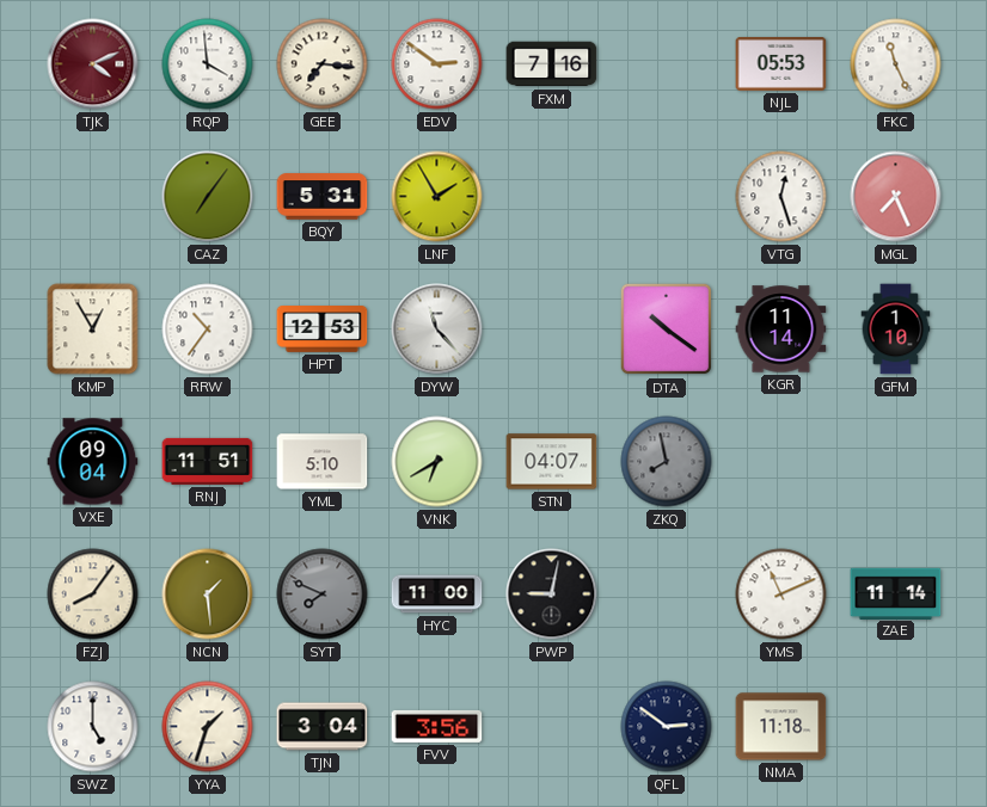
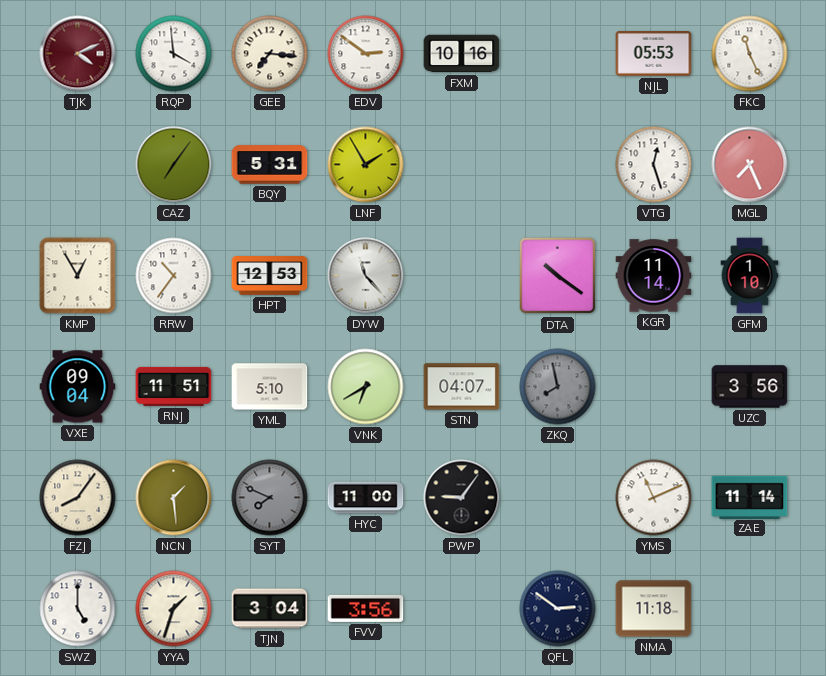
FXM: 7:16 -> 10:16
UZC: none -> 3:56
PWP: 9:02 -> 9:06
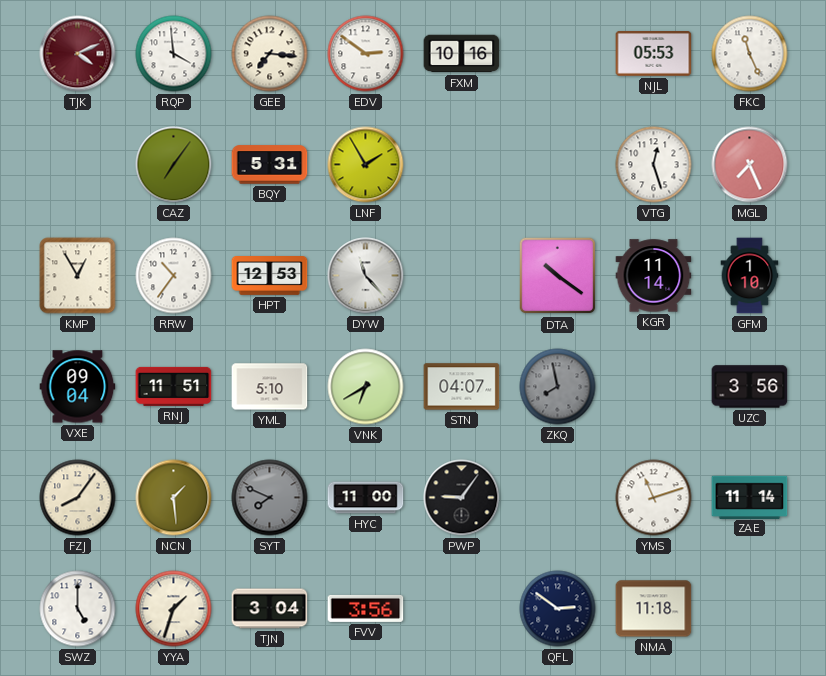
YMS: 11:11 -> 11:12
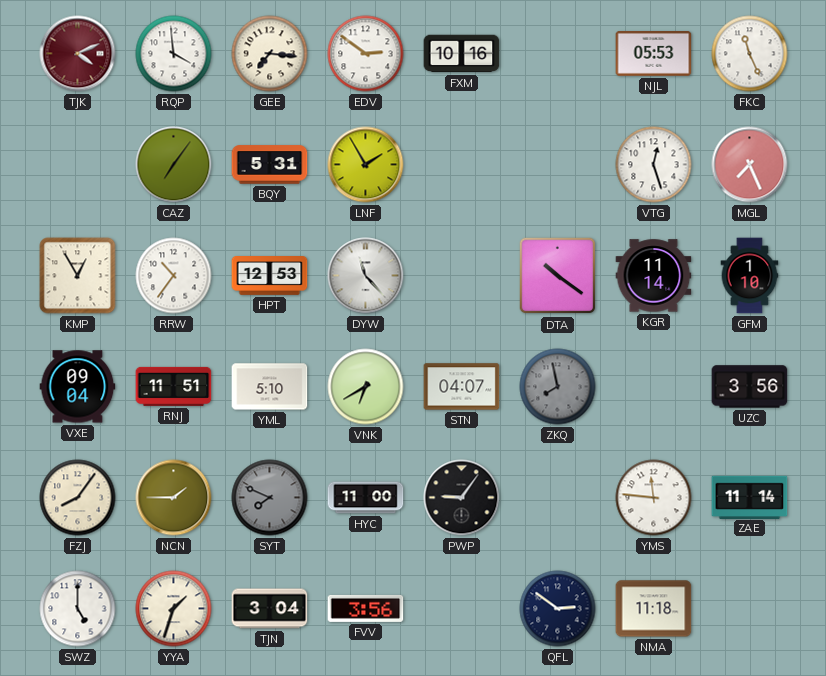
NCN: 1:29 -> 1:45
YMS: 11:12 -> 11:46
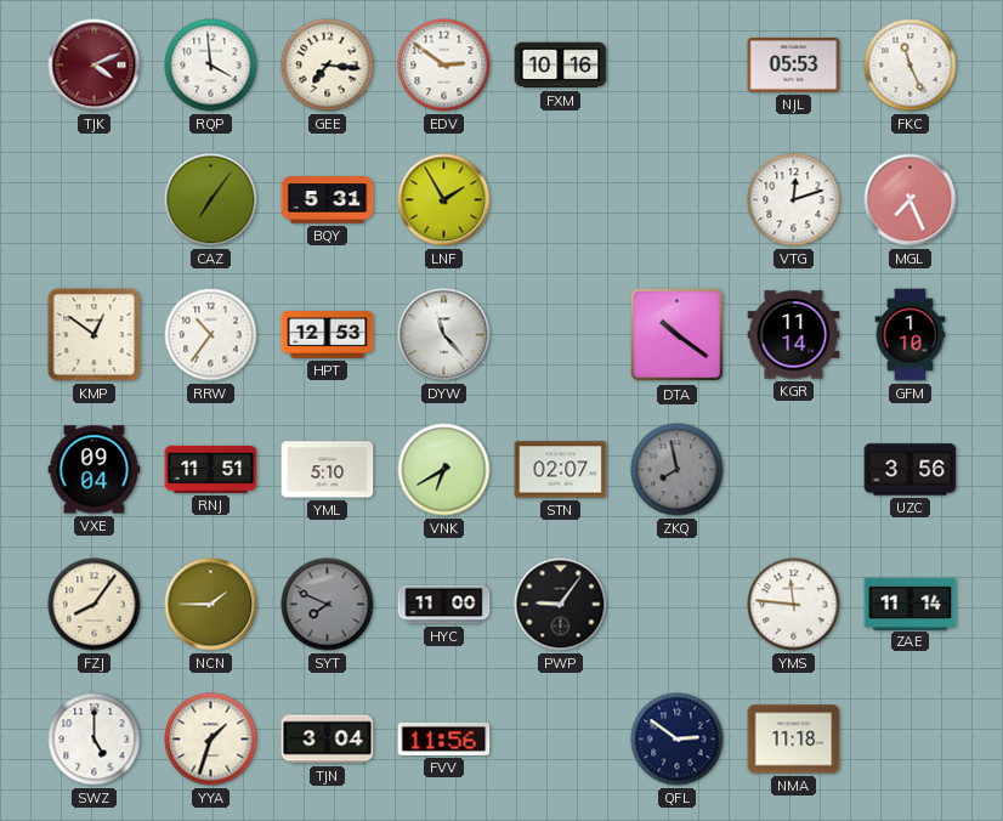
VTG: 12:27 -> 12:12
KMP: 12:55 -> 12:51
STN: 04:07 -> 02:07
FVV: 3:56 -> 11:56
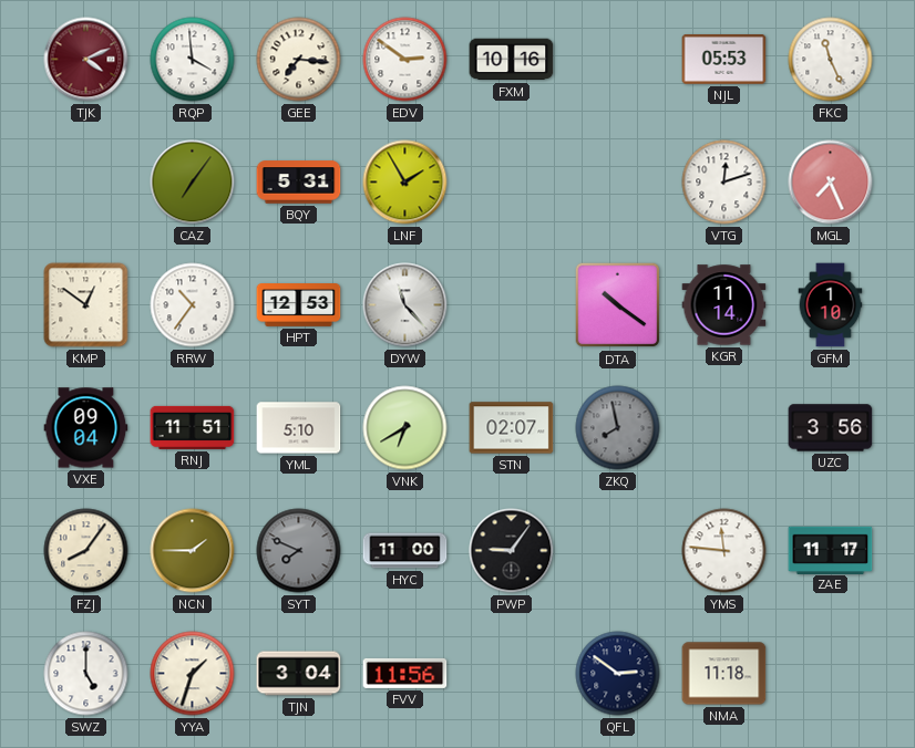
ZAE: 11:14 -> 11:17
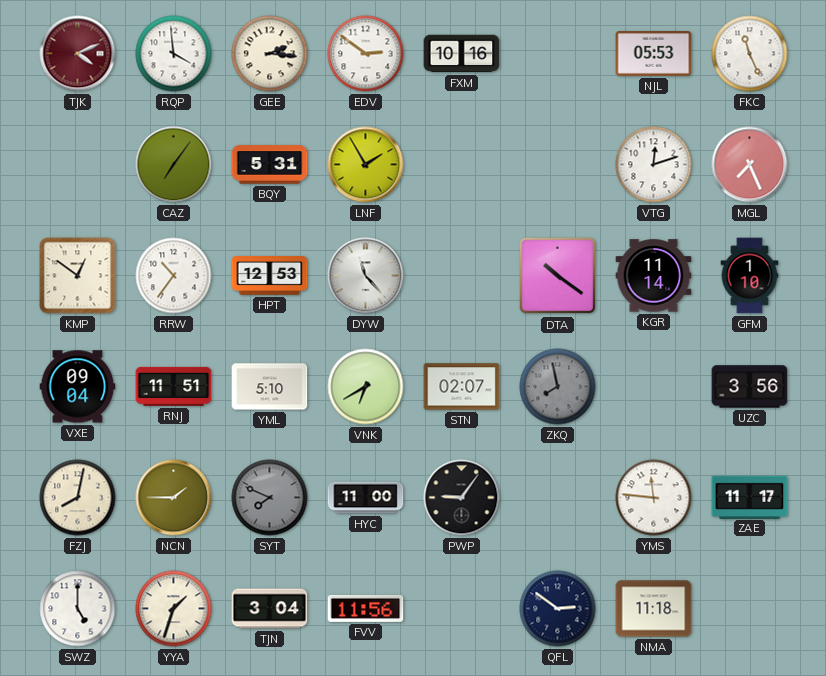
GEE: 7:16 -> 2:16
FZJ: 8:06 -> 8:02
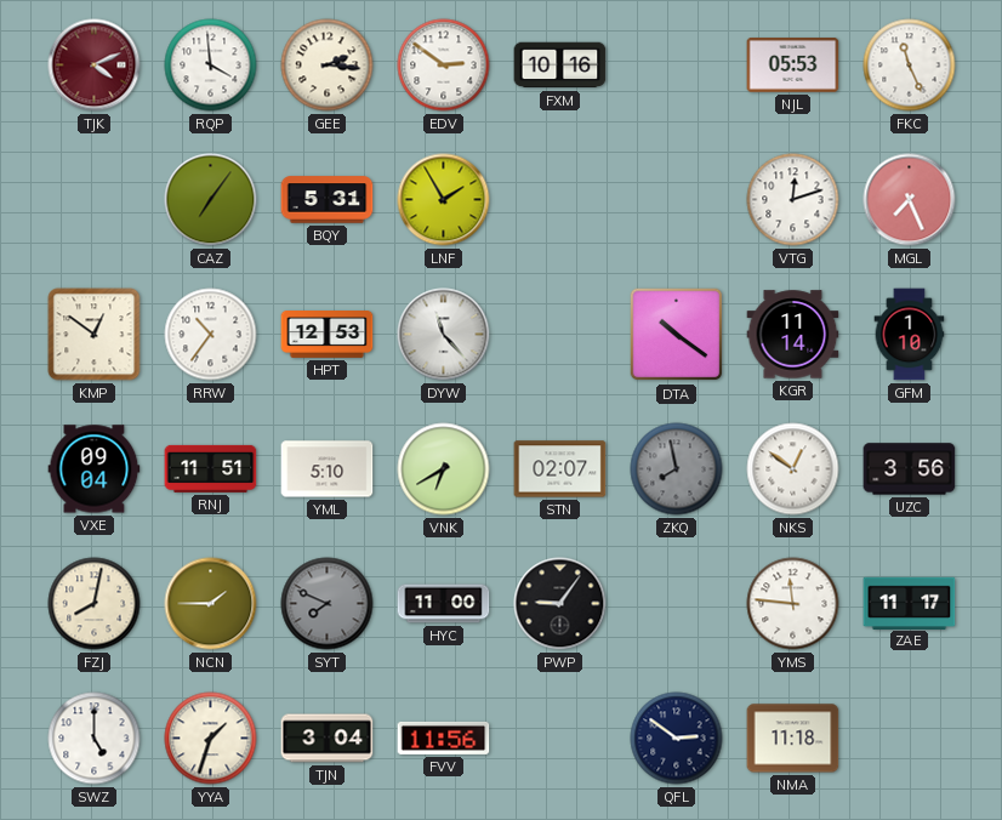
NKS: none -> 12:51
